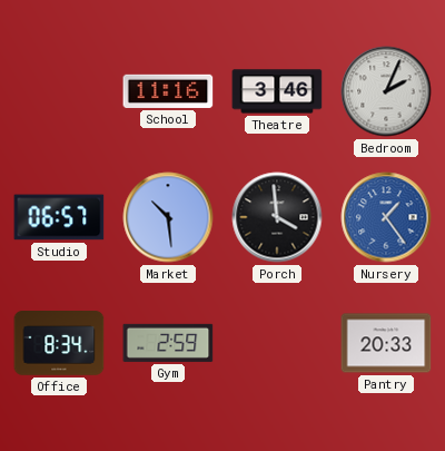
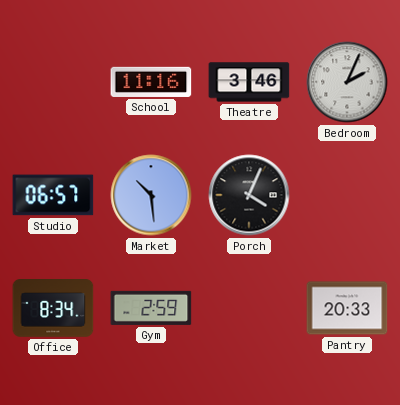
Porch: 3:59 -> 4:04
Nursery: 1:24 -> none
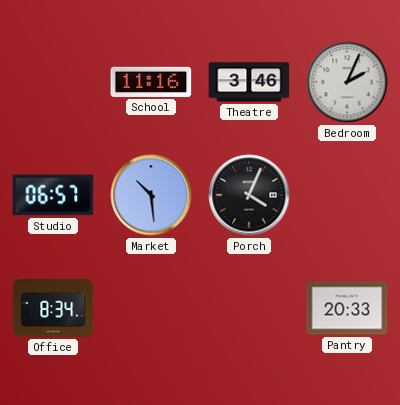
Gym: 2:59 -> none
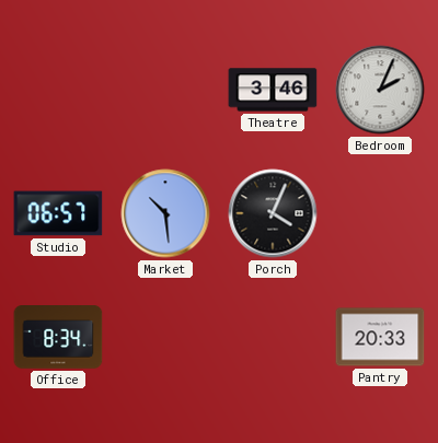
School: 11:16 -> none
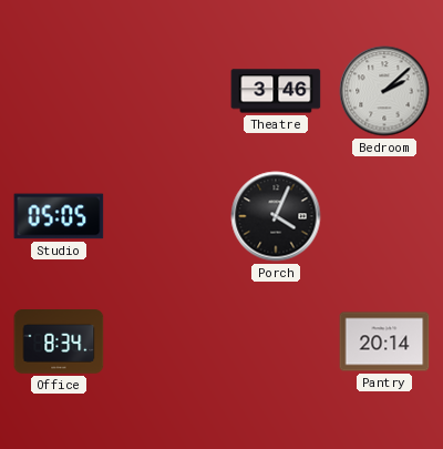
Bedroom: 2:04 -> 2:08
Studio: 06:57 -> 05:05
Market: 10:29 -> none
Pantry: 20:33 -> 20:14
